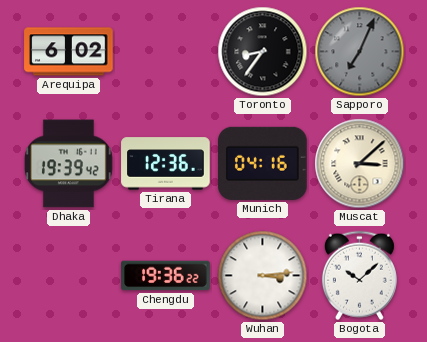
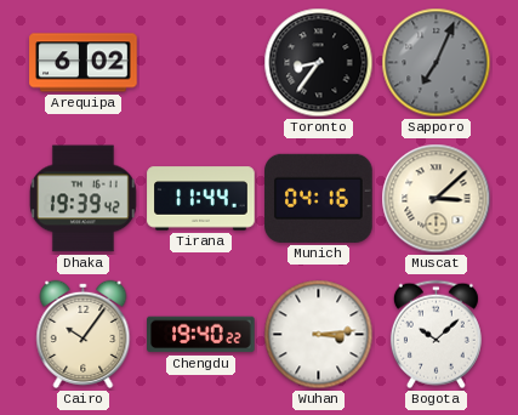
Tirana: 12:36 -> 11:44
Cairo: none -> 10:06
Chengdu: 19:36 -> 19:40
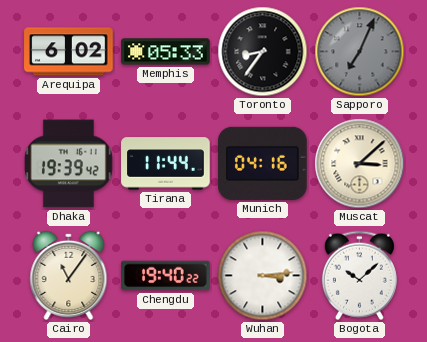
Memphis: none -> 05:33
Cairo: 10:06 -> 11:06
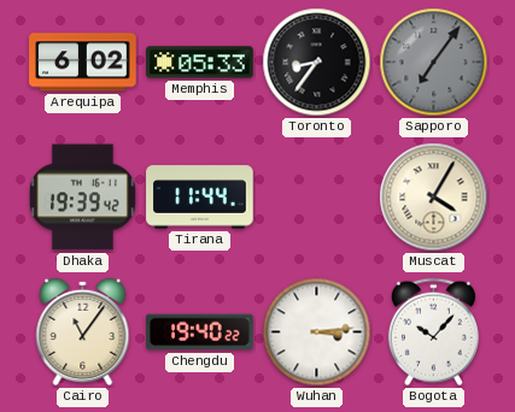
Sapporo: 7:04 -> 7:06
Munich: 04:16 -> none
Muscat: 3:08 -> 4:05
Bogota: 10:08 -> 10:07
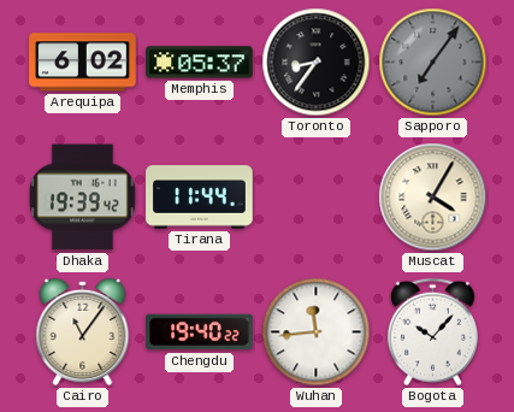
Memphis: 05:33 -> 05:37
Wuhan: 3:14 -> 11:44
